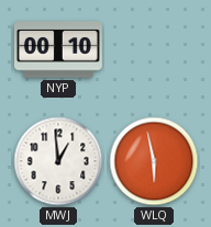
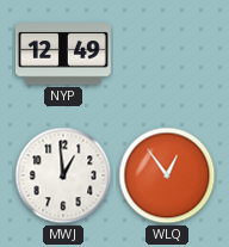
NYP: 00:10 -> 12:49
WLQ: 5:58 -> 12:54
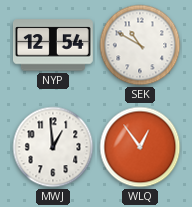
NYP: 12:49 -> 12:54
SEK: none -> 10:50
